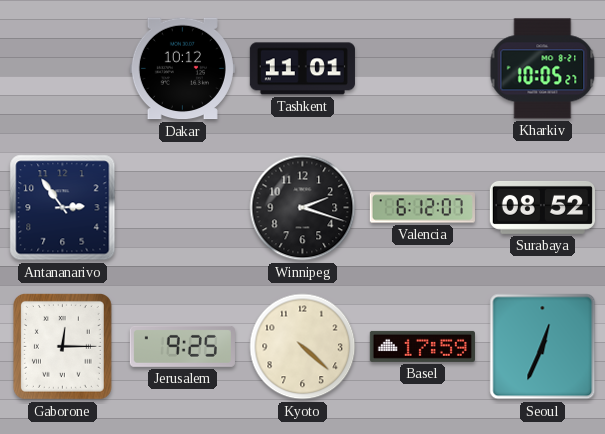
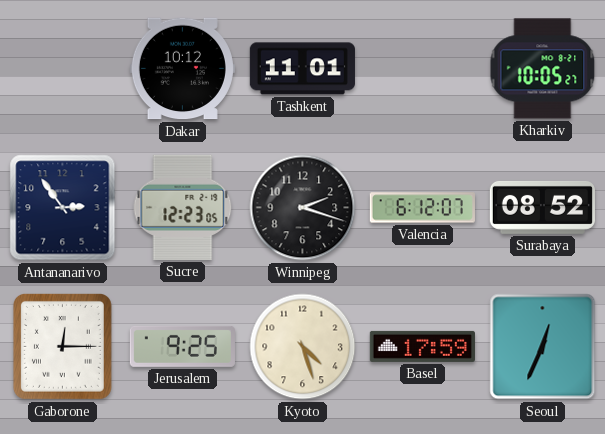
Sucre: none -> 12:23
Kyoto: 4:22 -> 4:27
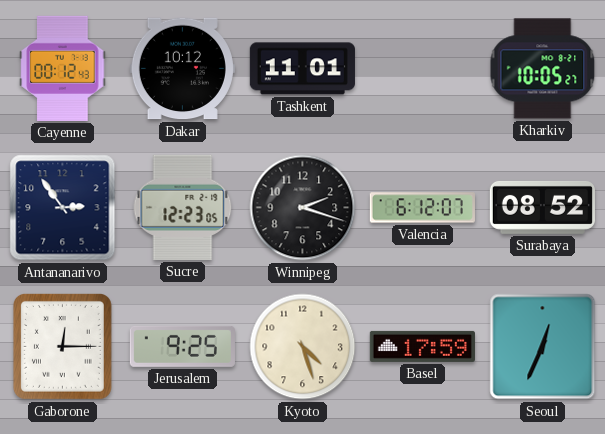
Cayenne: none -> 00:12
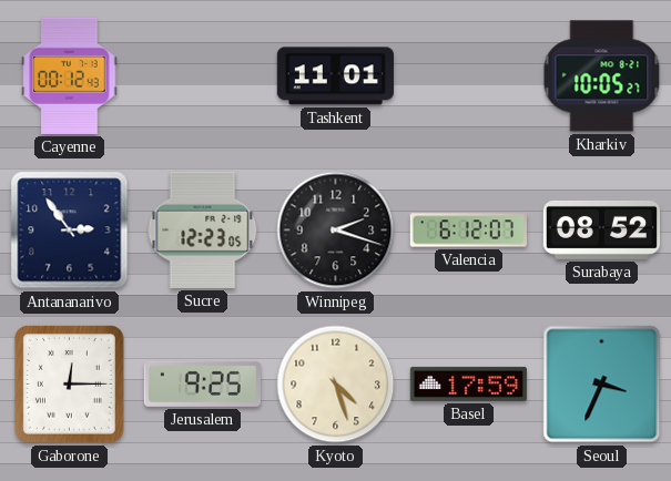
Dakar: 10:12 -> none
Seoul: 12:34 -> 3:34
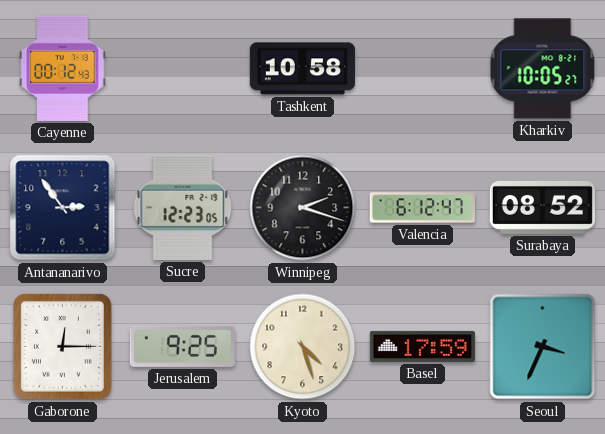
Tashkent: 11:01 -> 10:58
Valencia: 6:12:07 -> 6:12:47
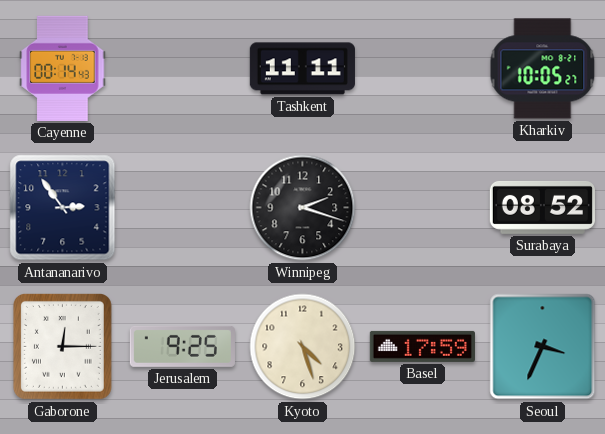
Cayenne: 00:12 -> 00:14
Tashkent: 10:58 -> 11:11
Sucre: 12:23 -> none
Valencia: 6:12 -> none
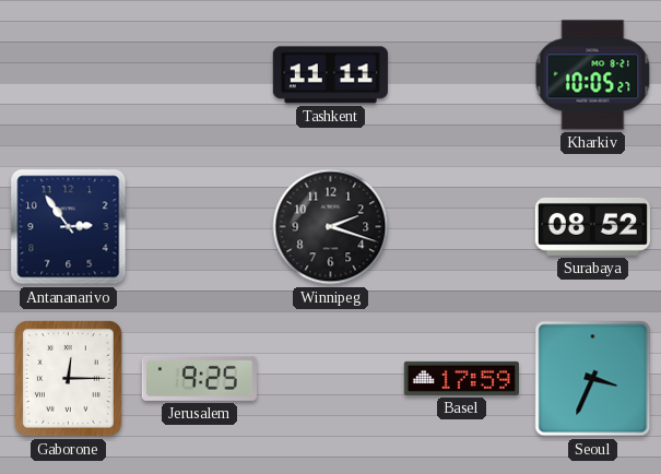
Cayenne: 00:14 -> none
Kyoto: 4:27 -> none
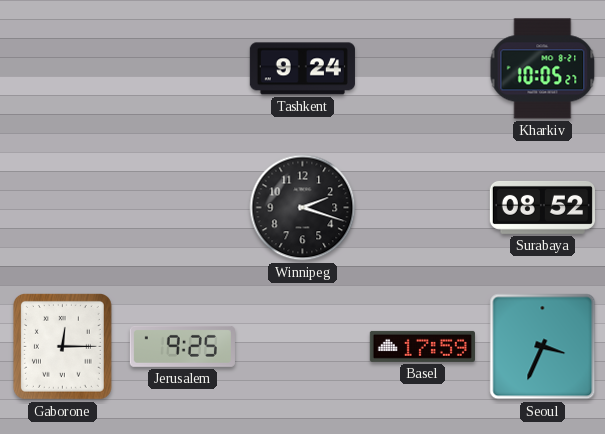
Tashkent: 11:11 -> 9:24
Antananarivo: 2:54 -> none
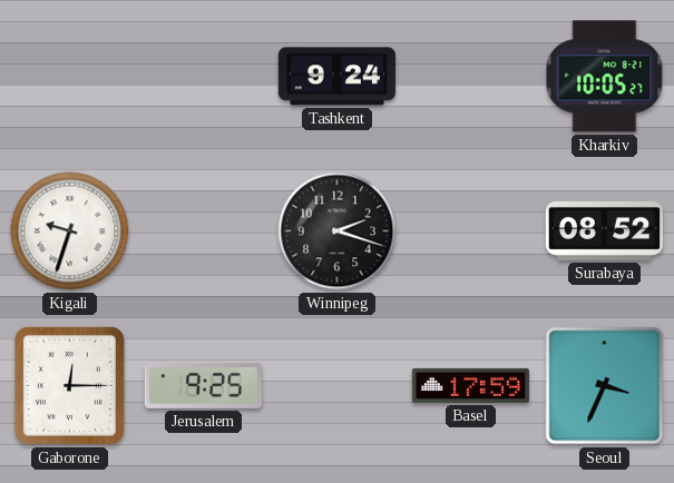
Kigali: none -> 9:33
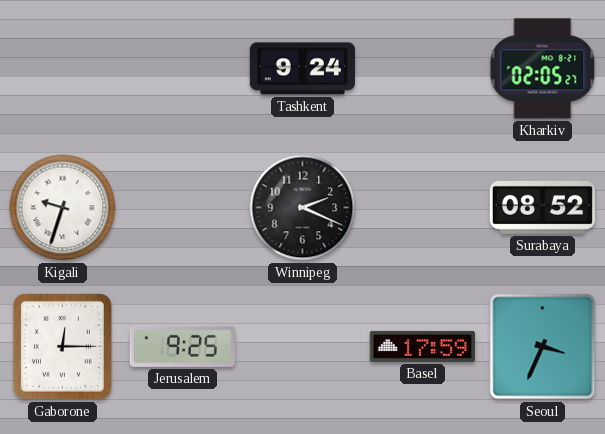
Kharkiv: 10:05 -> 02:05
Winnipeg: 2:18 -> 2:19
